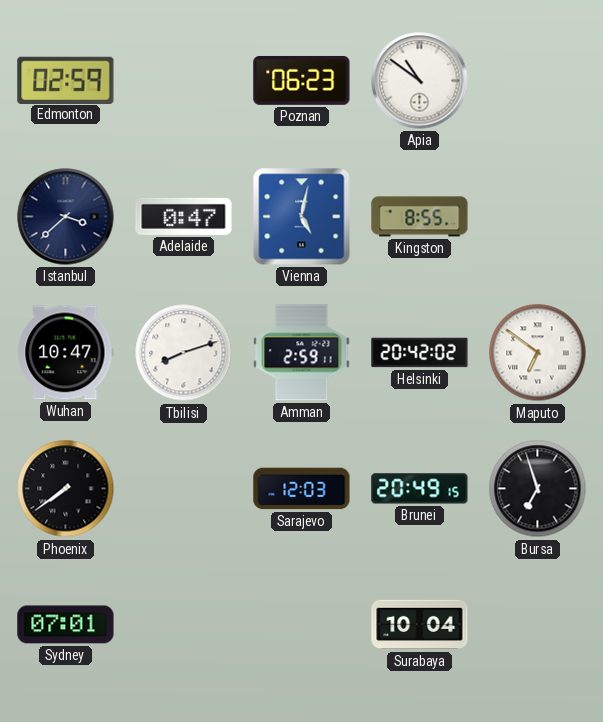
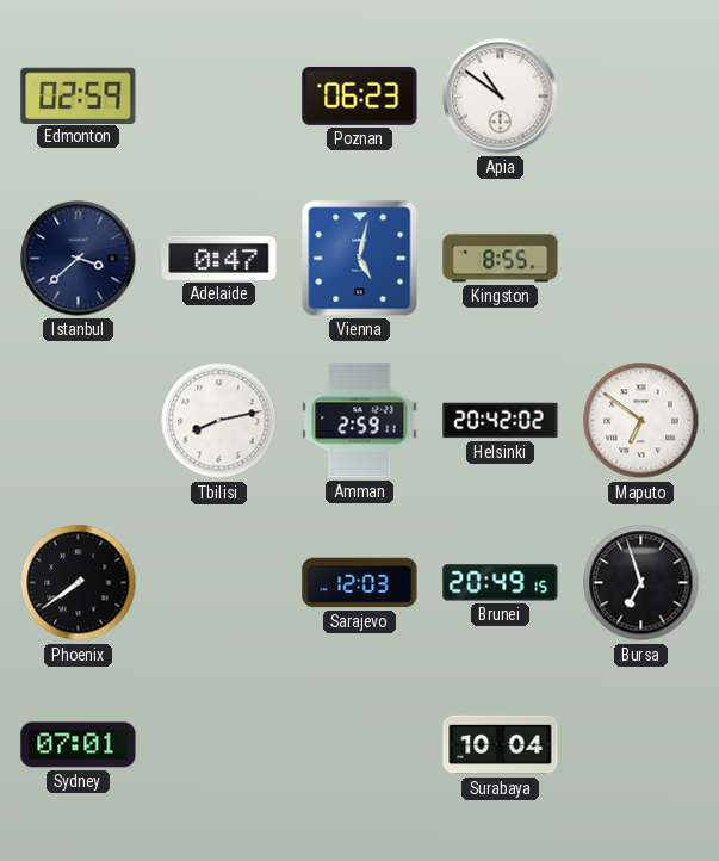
Wuhan: 10:47 -> none
Tbilisi: 8:12 -> 8:13
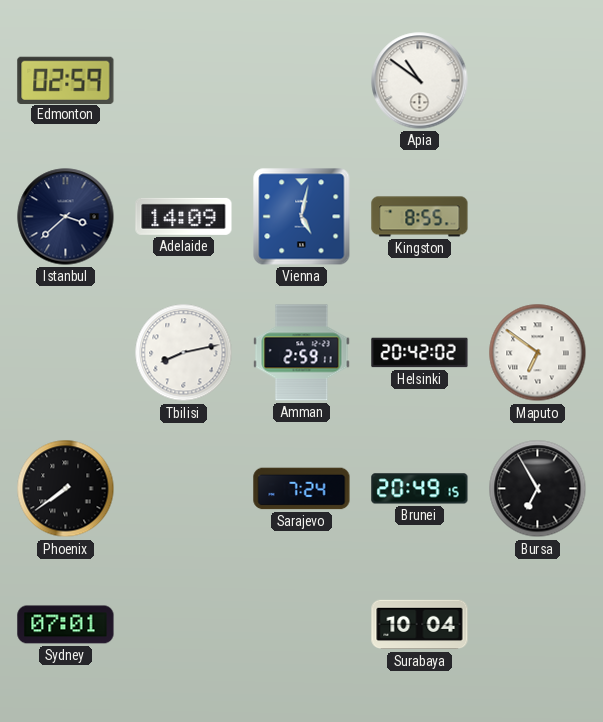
Poznan: 06:23 -> none
Adelaide: 0:47 -> 14:09
Sarajevo: 12:03 -> 7:24
Bursa: 6:57 -> 6:55
